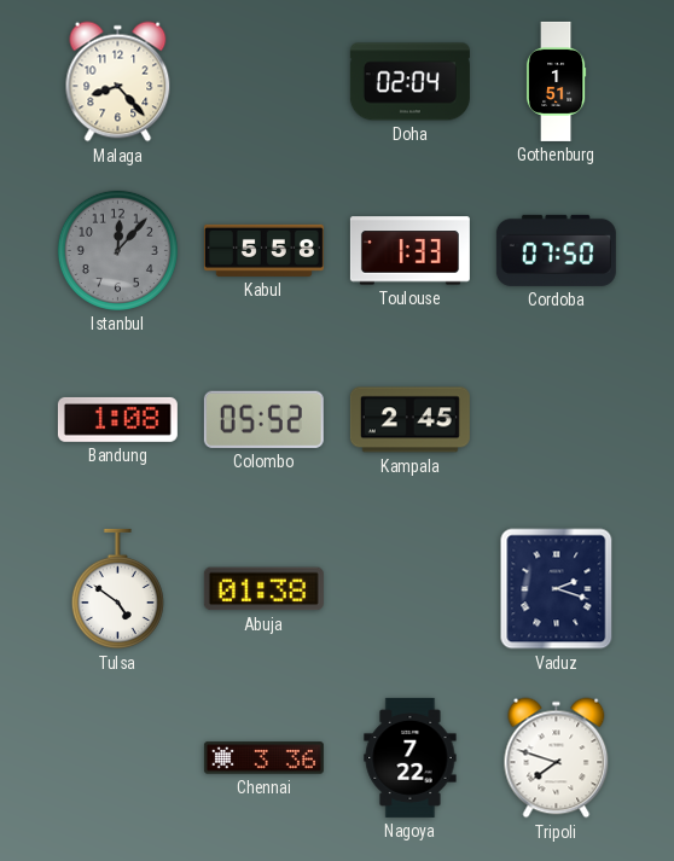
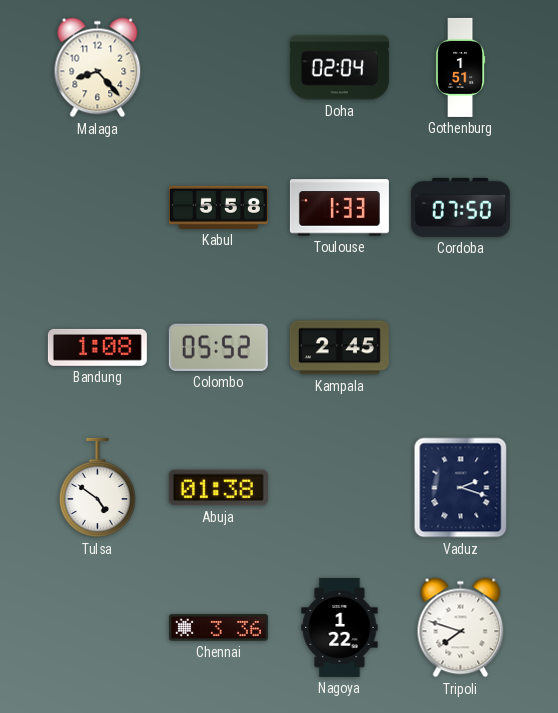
Istanbul: 12:07 -> none
Nagoya: 7:22 -> 1:22
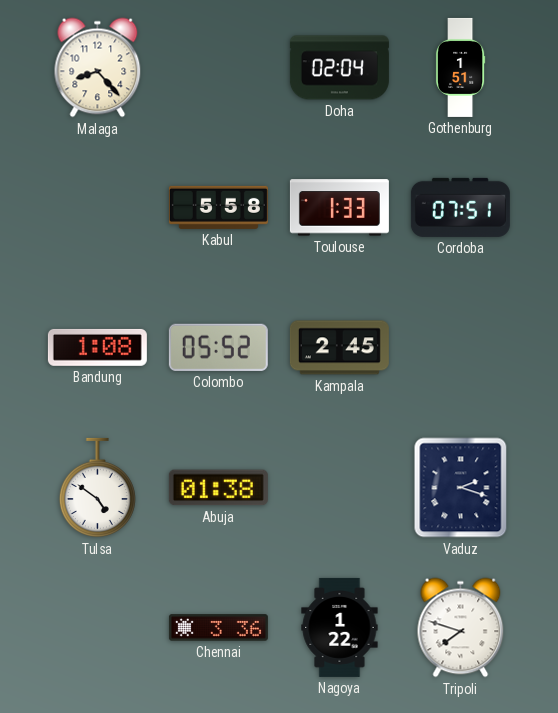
Cordoba: 07:50 -> 07:51
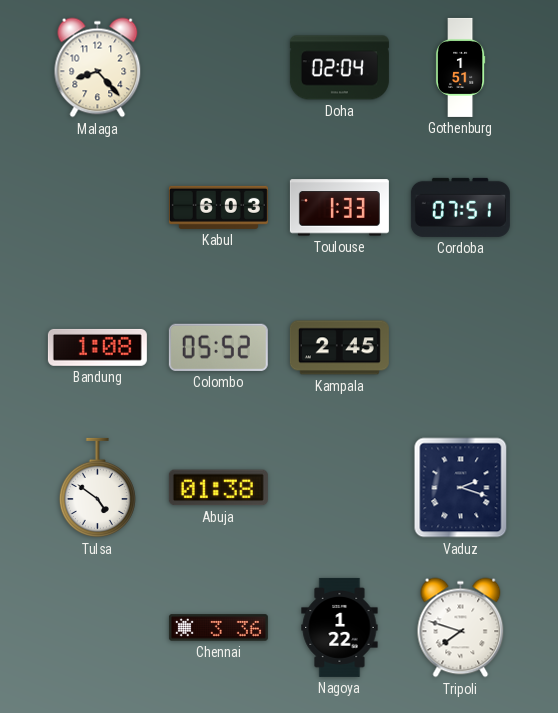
Kabul: 5:58 -> 6:03
